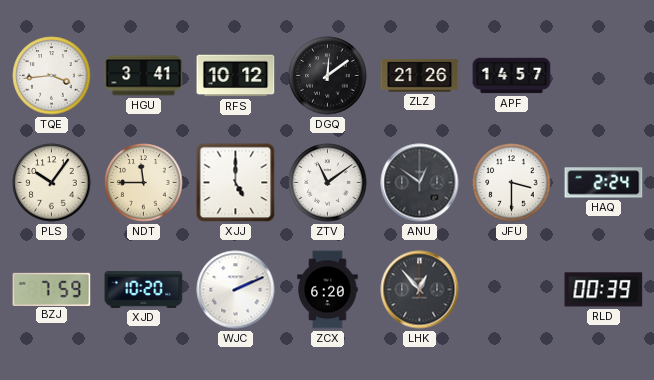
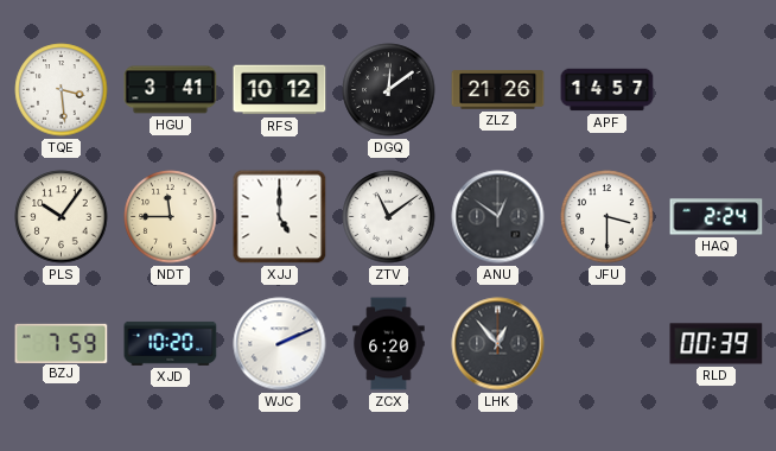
TQE: 3:44 -> 3:29
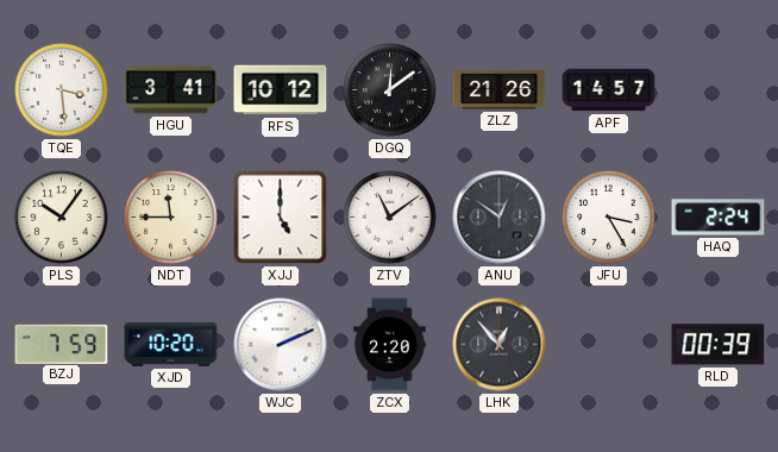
JFU: 3:30 -> 3:25
ZCX: 6:20 -> 2:20
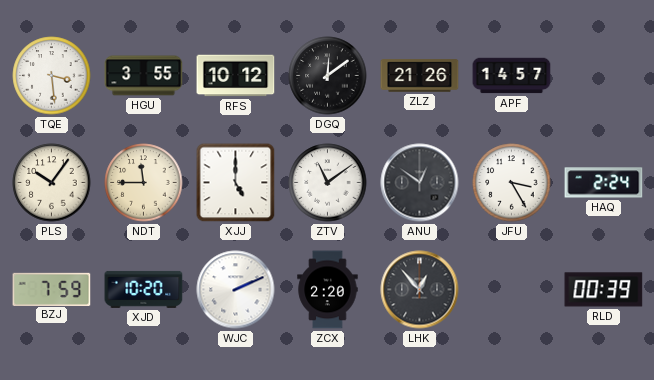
HGU: 3:41 -> 3:55
